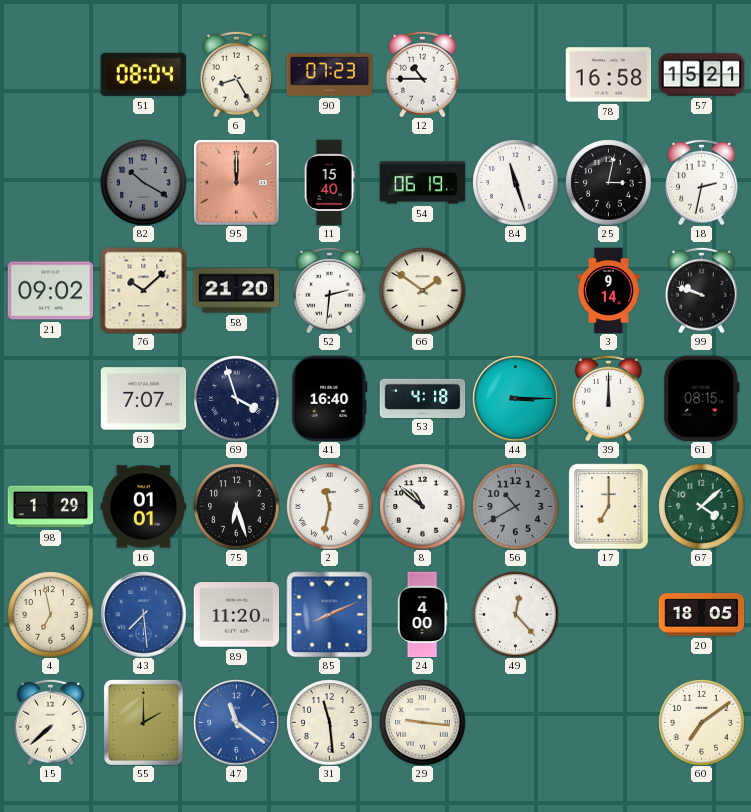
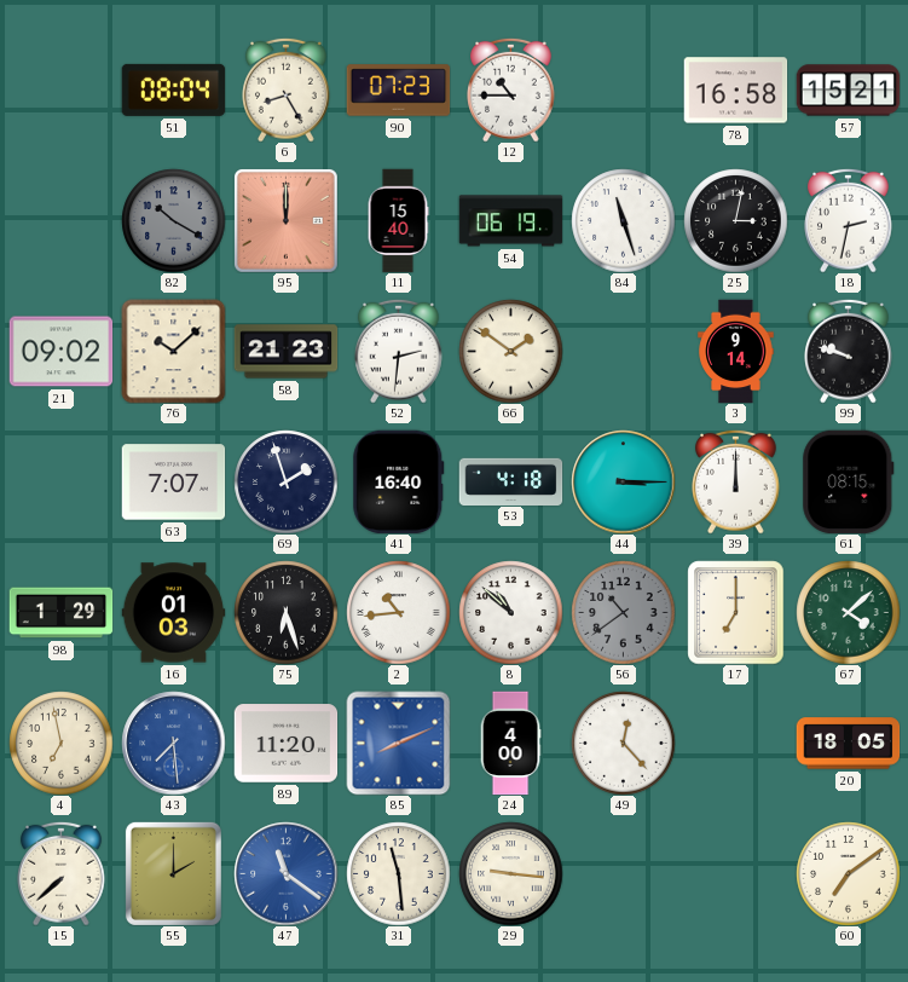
58: 21:20 -> 21:23
69: 3:57 -> 1:57
16: 01:01 -> 01:03
2: 11:32 -> 10:44
56: 10:40 -> 10:39
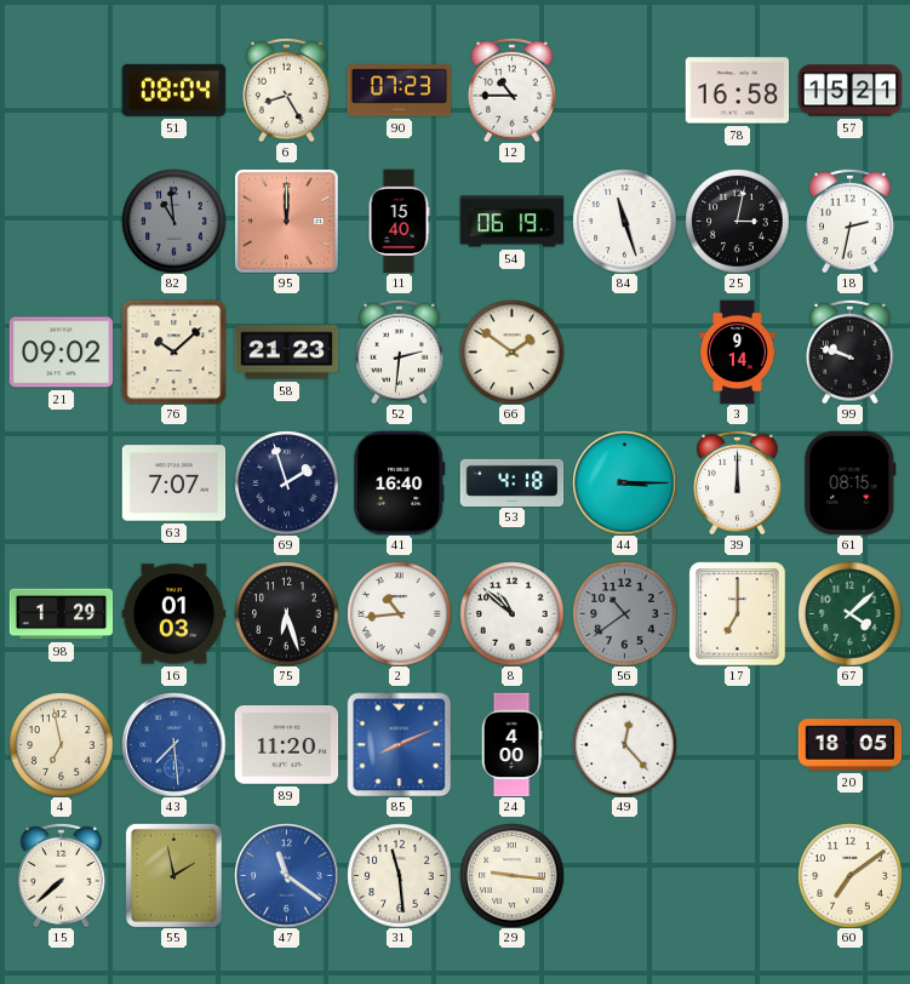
82: 10:20 -> 10:59
55: 2:00 -> 1:58
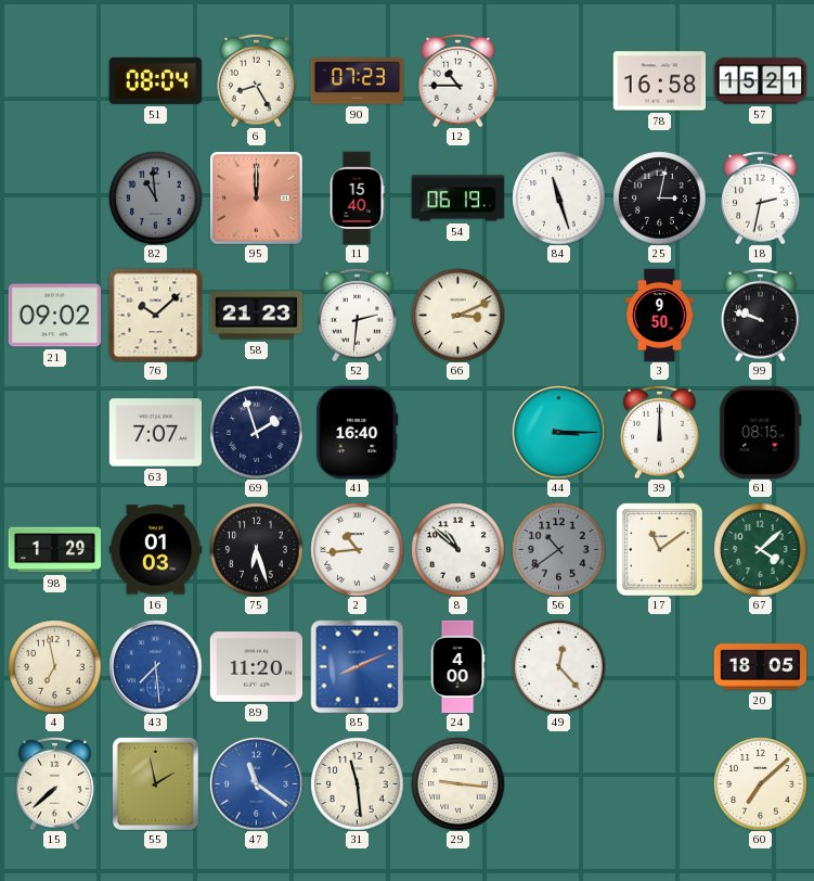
66: 1:51 -> 3:11
3: 9:14 -> 9:50
53: 4:18 -> none
17: 7:00 -> 11:09
60: 7:09 -> 7:08
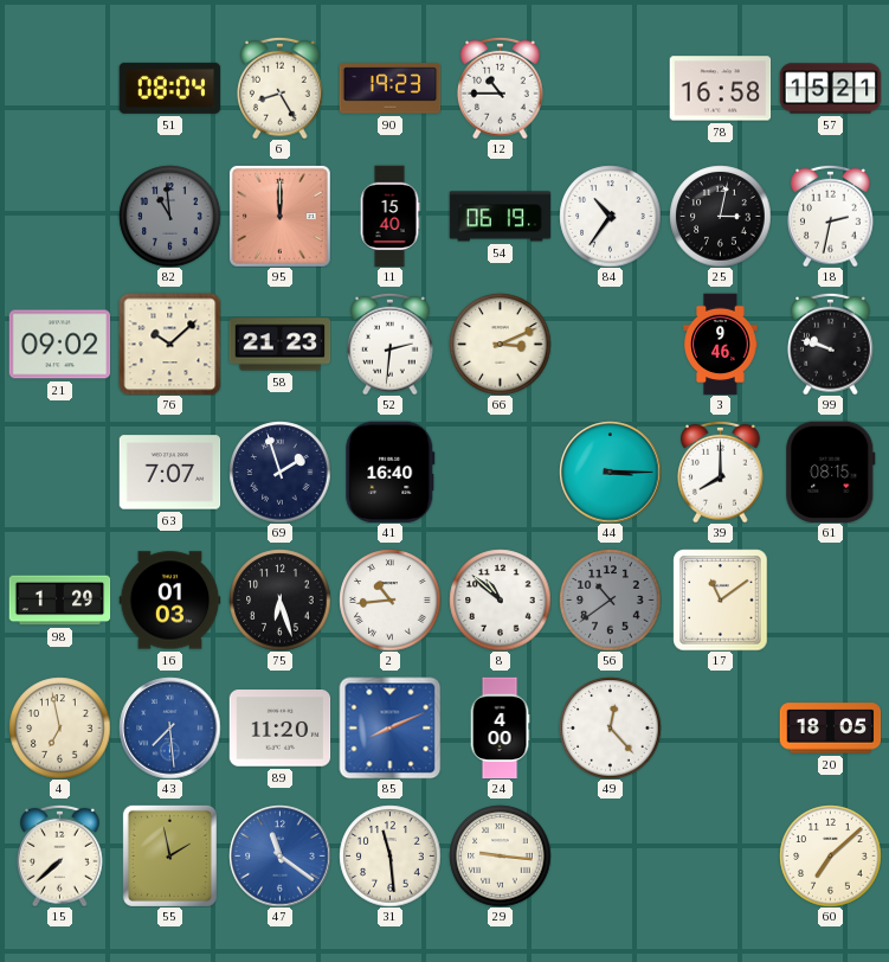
90: 07:23 -> 19:23
84: 11:27 -> 10:36
3: 9:50 -> 9:46
39: 12:00 -> 8:00
67: 4:08 -> none
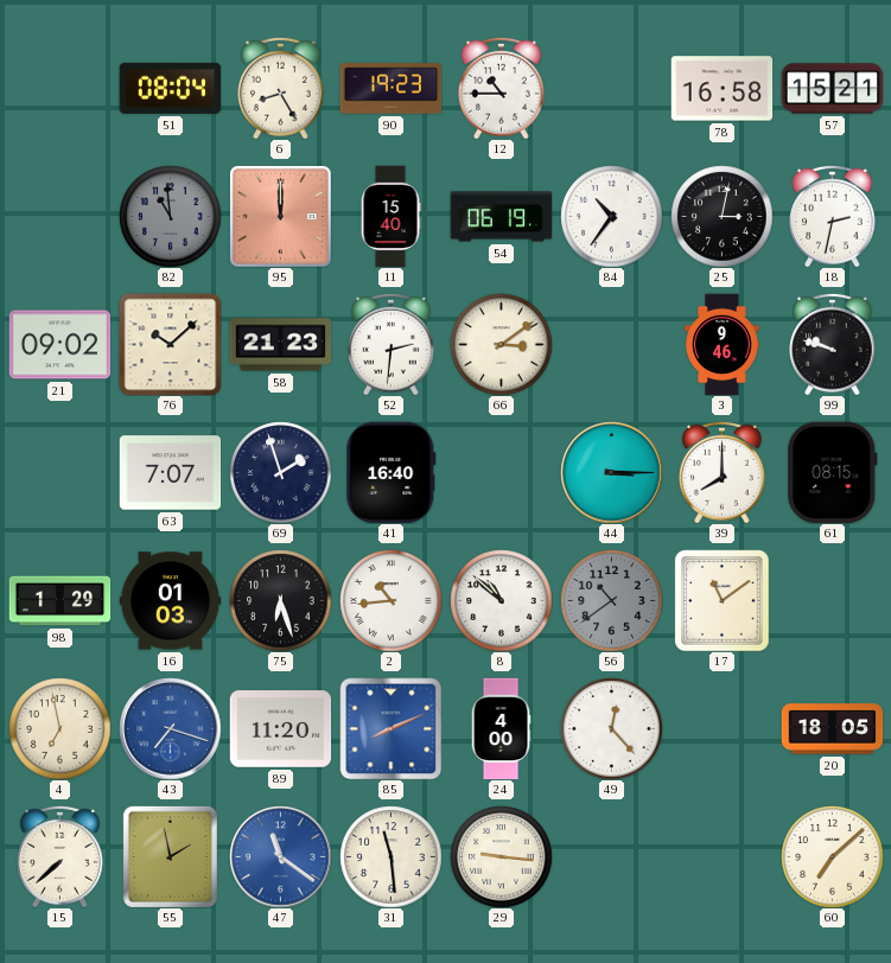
66: 3:11 -> 3:09
43: 7:29 -> 7:18
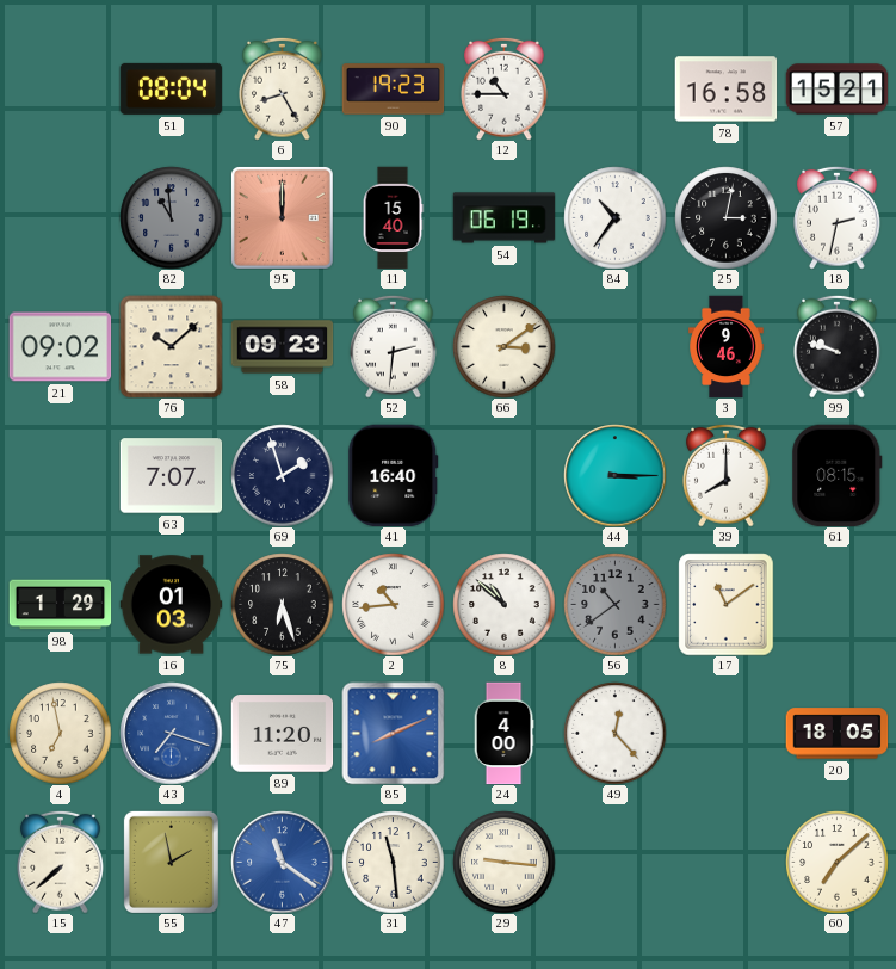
58: 21:23 -> 09:23
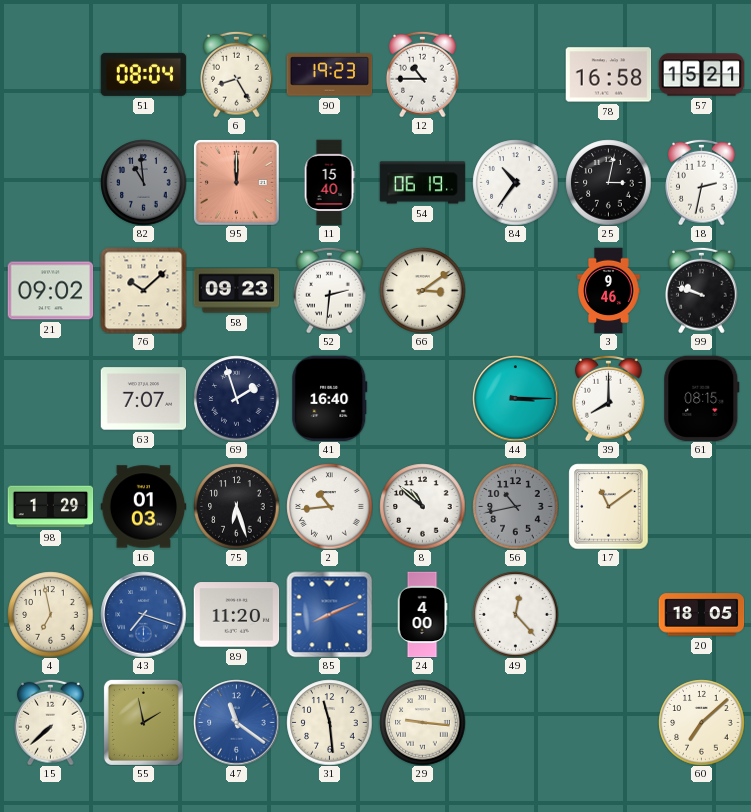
56: 10:39 -> 10:43
